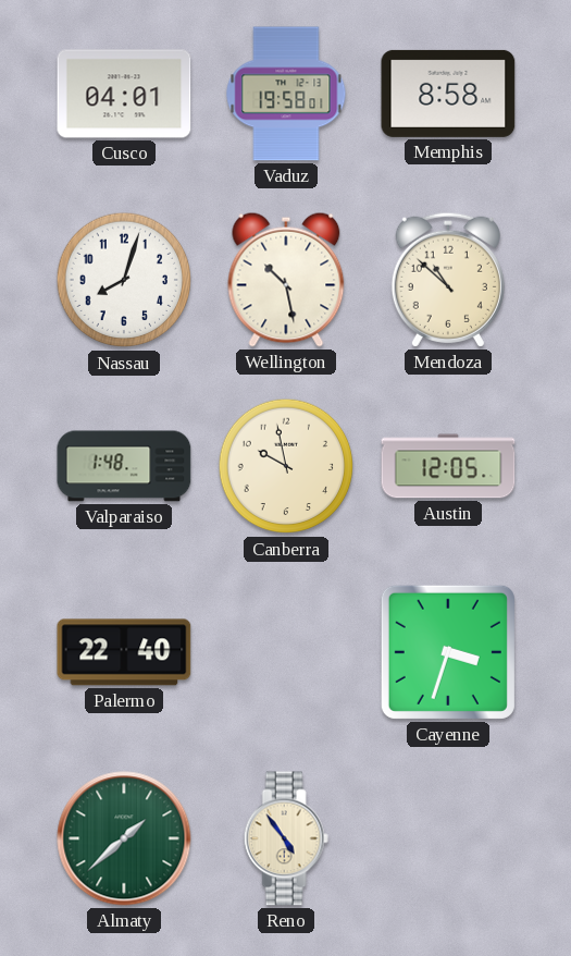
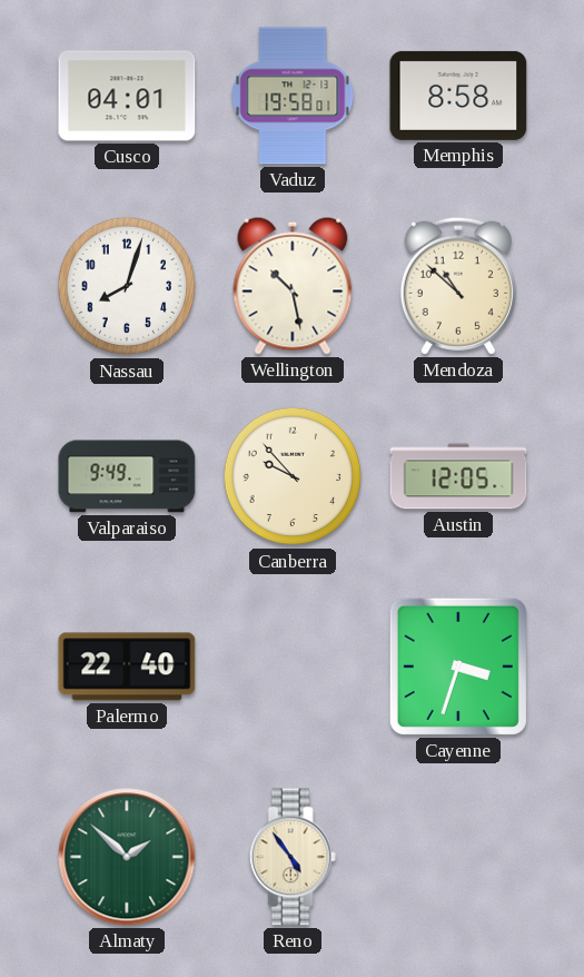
Valparaiso: 1:48 -> 9:49
Canberra: 9:58 -> 9:53
Almaty: 1:38 -> 1:52
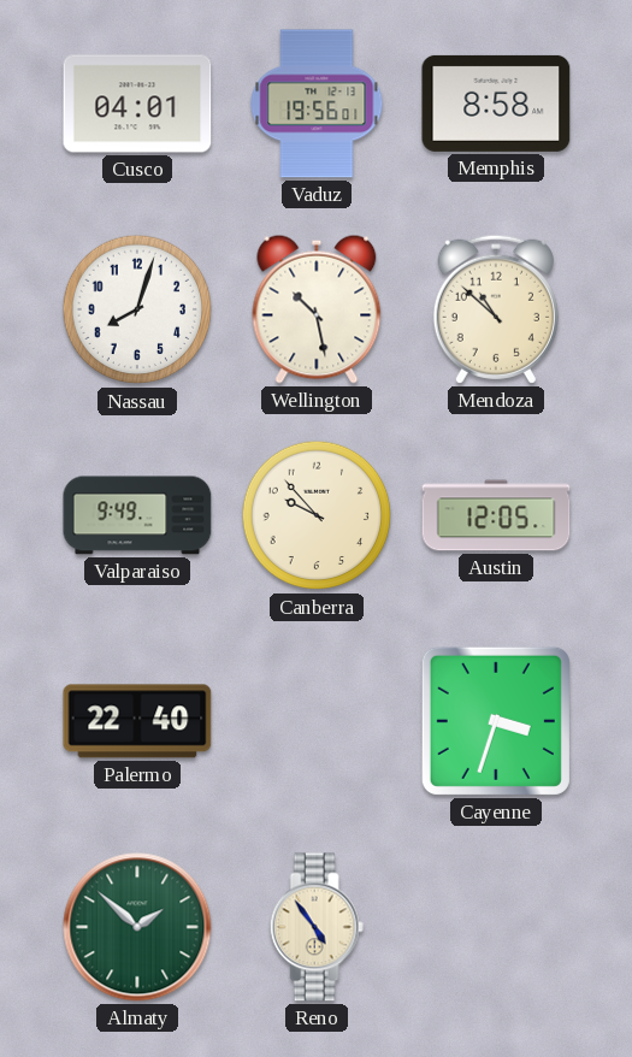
Vaduz: 19:58 -> 19:56
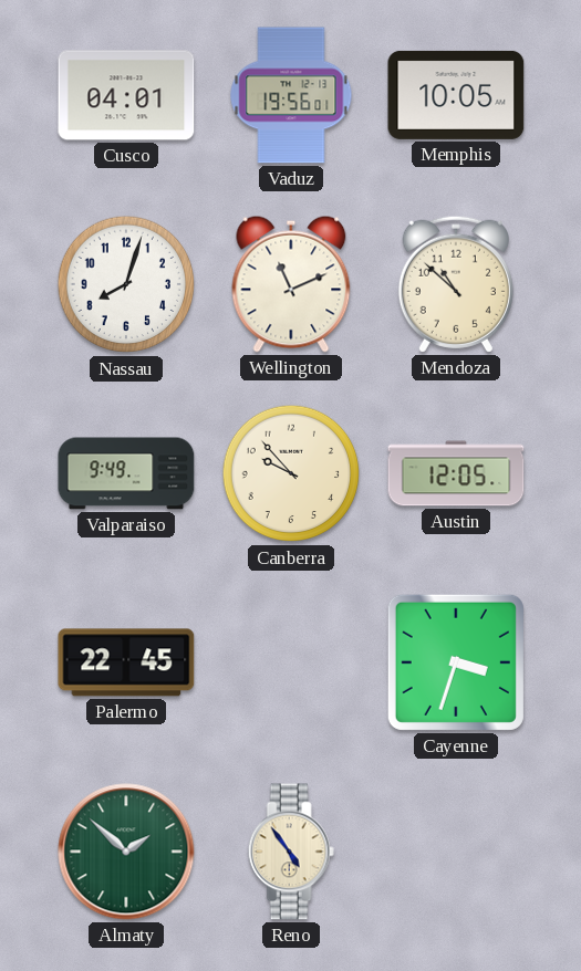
Memphis: 8:58 -> 10:05
Wellington: 10:28 -> 11:11
Palermo: 22:40 -> 22:45
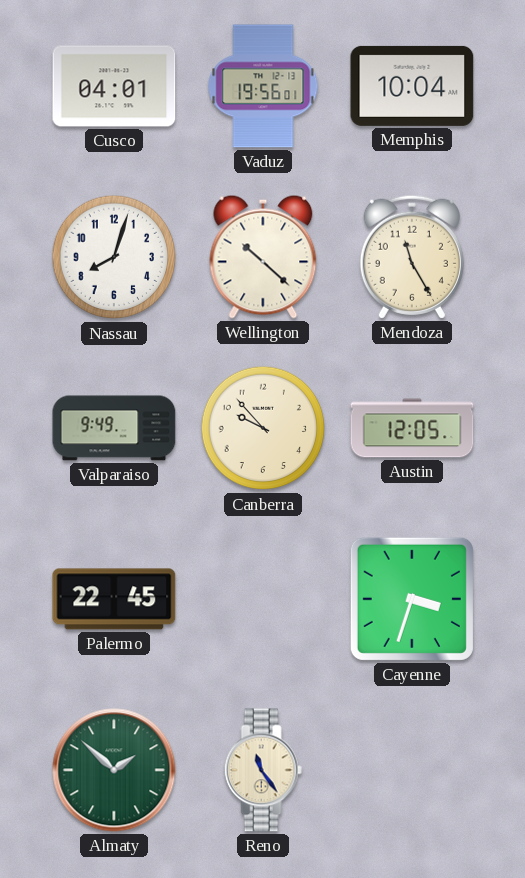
Memphis: 10:05 -> 10:04
Wellington: 11:11 -> 10:22
Mendoza: 10:52 -> 11:25
Reno: 4:54 -> 11:24
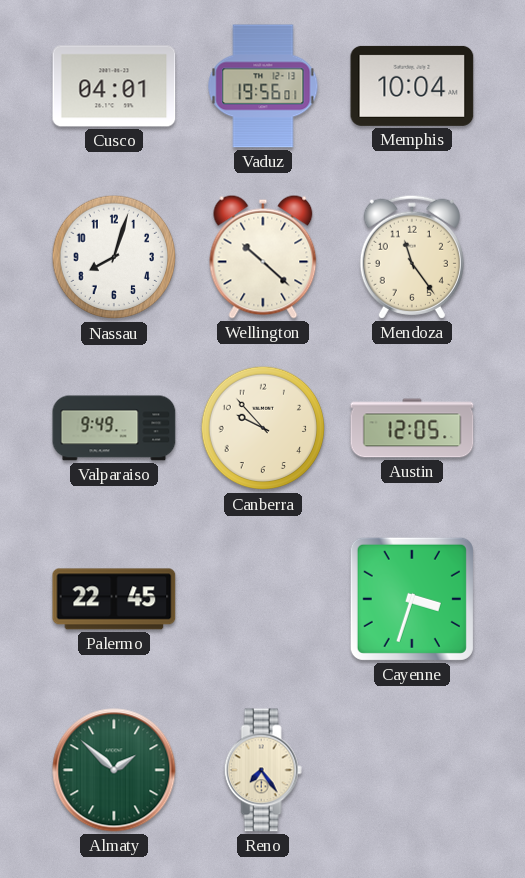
Mendoza: 11:25 -> 11:24
Reno: 11:24 -> 7:24
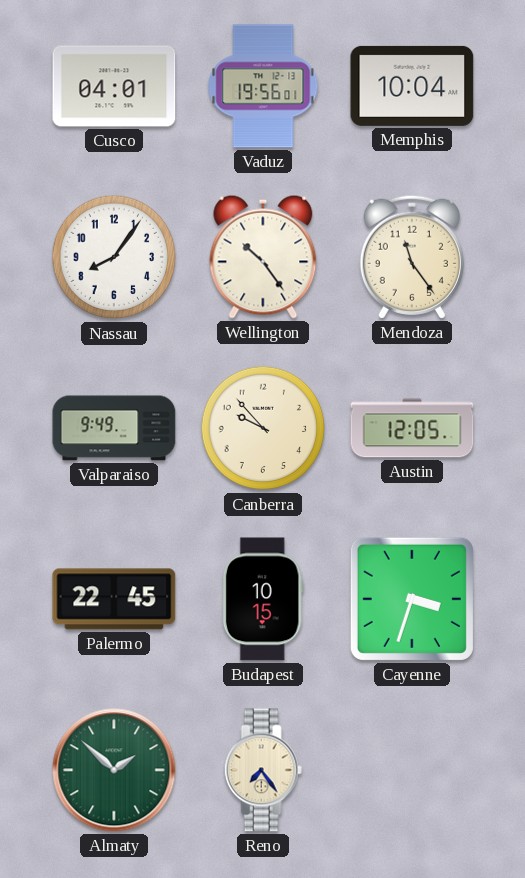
Nassau: 8:03 -> 8:06
Wellington: 10:22 -> 10:24
Budapest: none -> 10:15
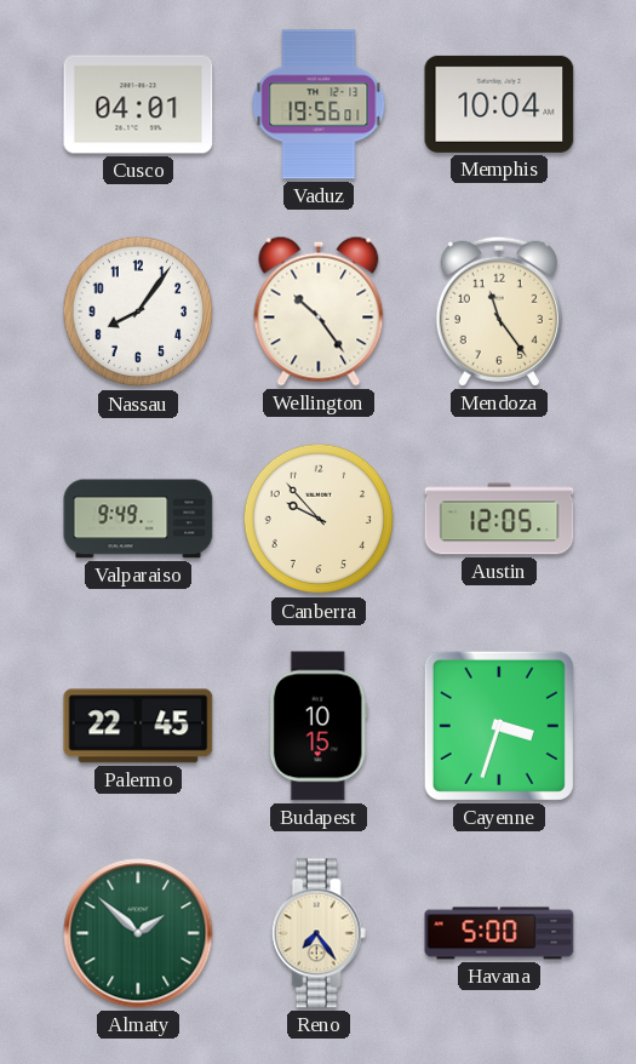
Havana: none -> 5:00
